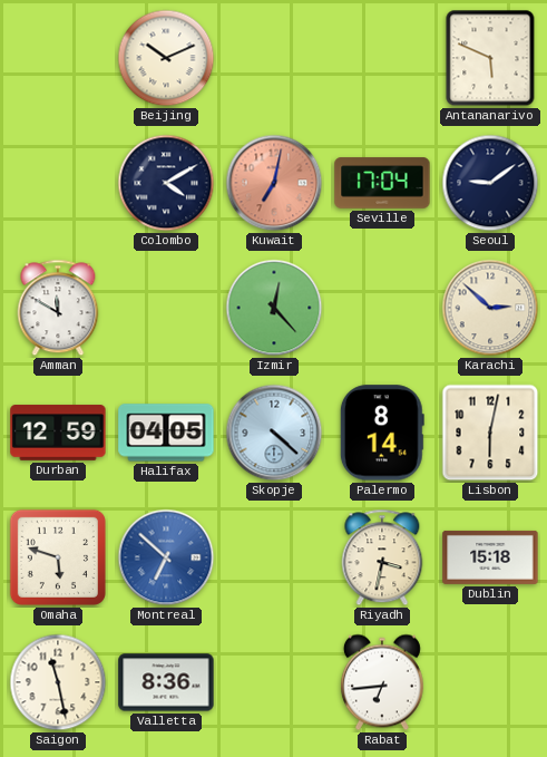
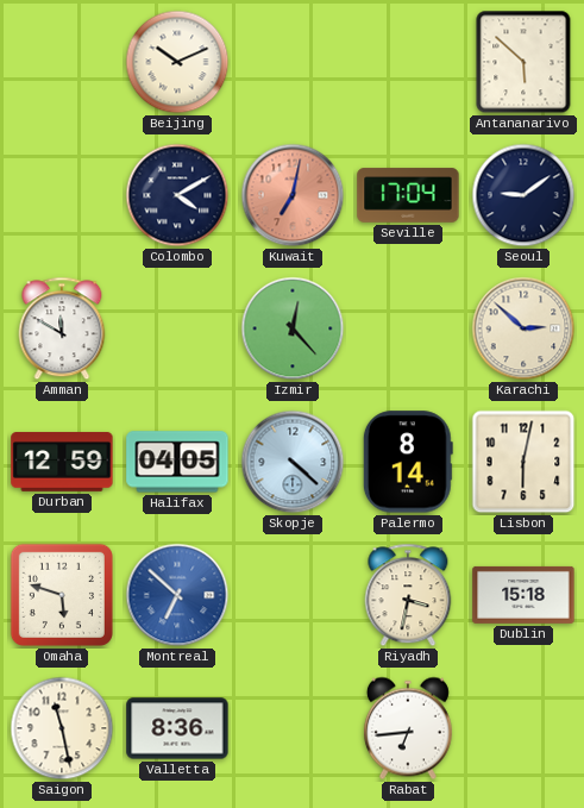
Antananarivo: 5:49 -> 5:52
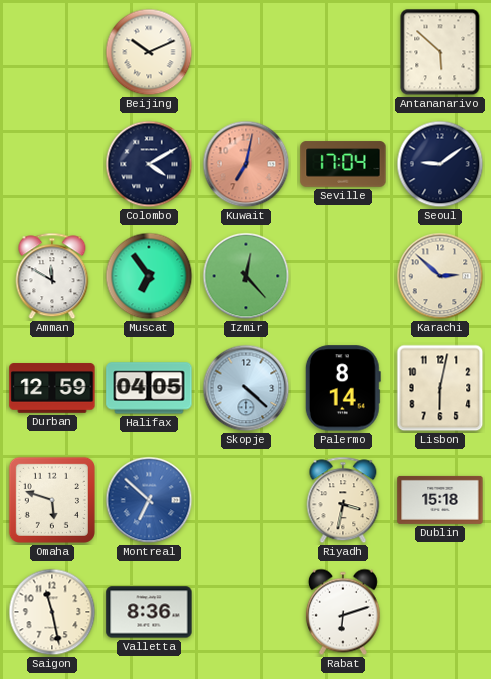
Muscat: none -> 6:54
Rabat: 6:44 -> 6:12
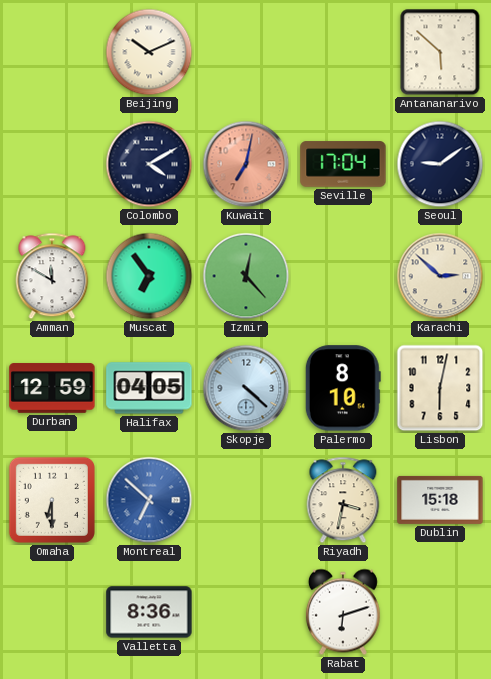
Palermo: 8:14 -> 8:10
Omaha: 5:48 -> 6:30
Saigon: 11:28 -> none
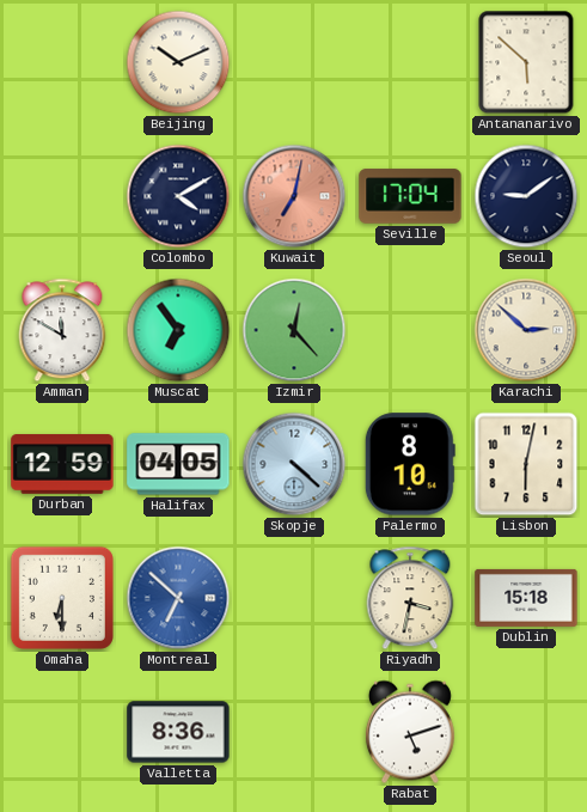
Rabat: 6:12 -> 5:12
